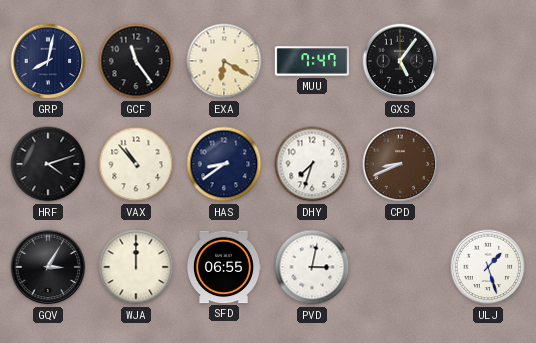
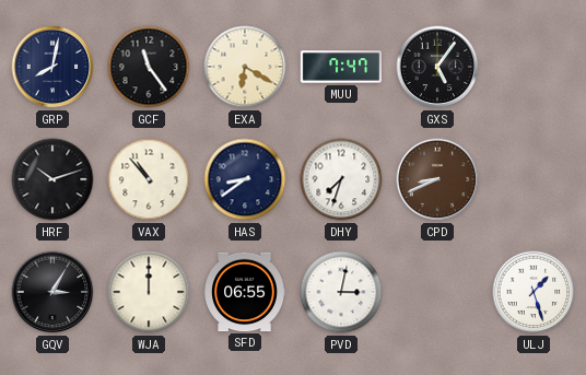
HRF: 4:12 -> 10:12
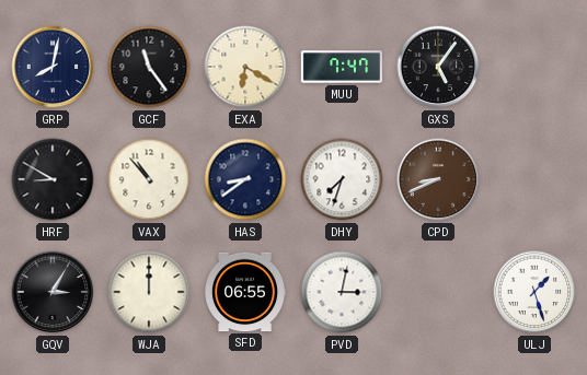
HRF: 10:12 -> 8:50
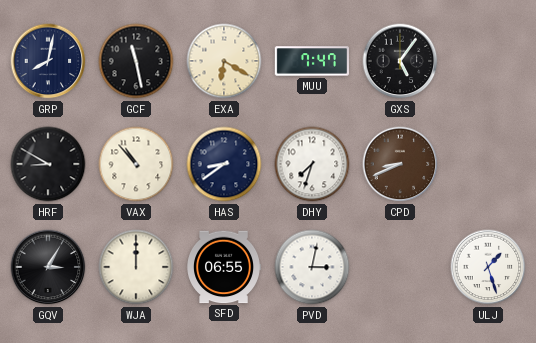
GCF: 11:24 -> 11:28
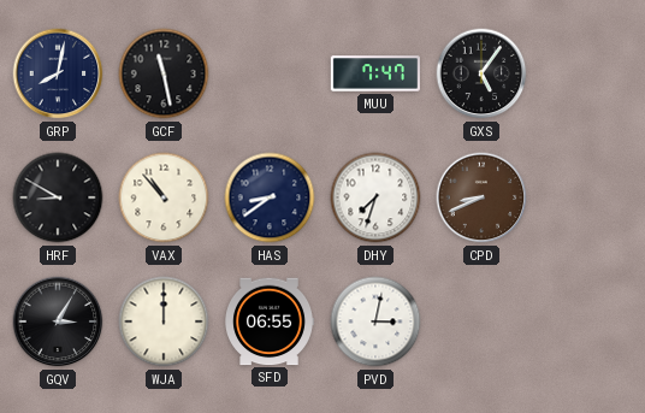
EXA: 6:20 -> none
ULJ: 1:27 -> none
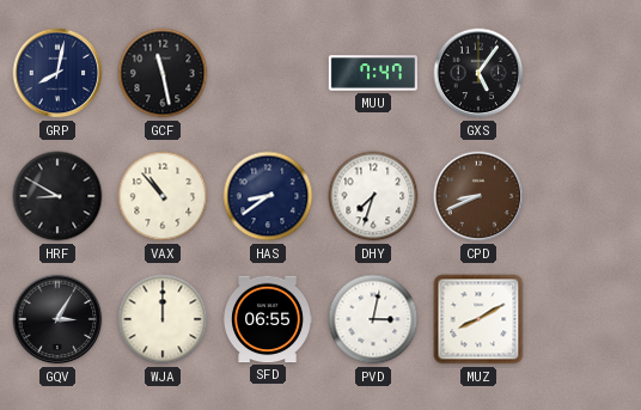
MUZ: none -> 8:10
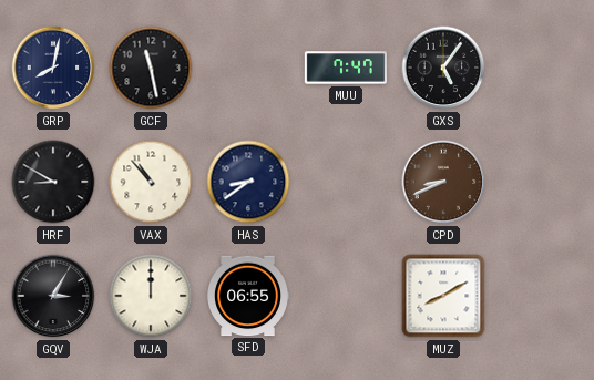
DHY: 7:33 -> none
PVD: 3:02 -> none
